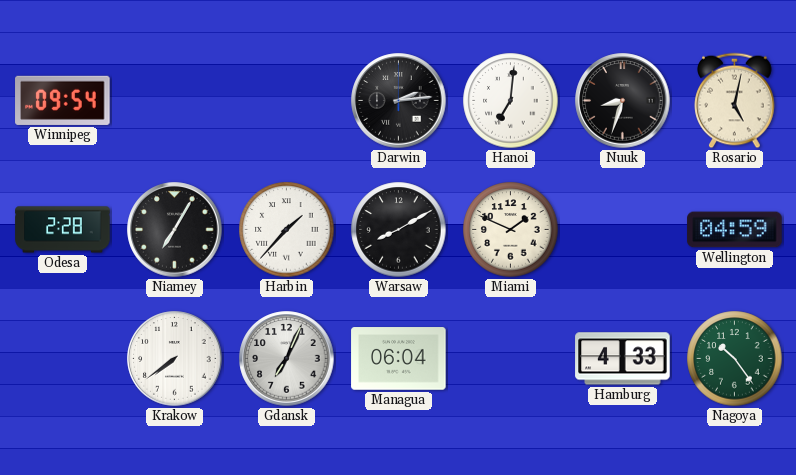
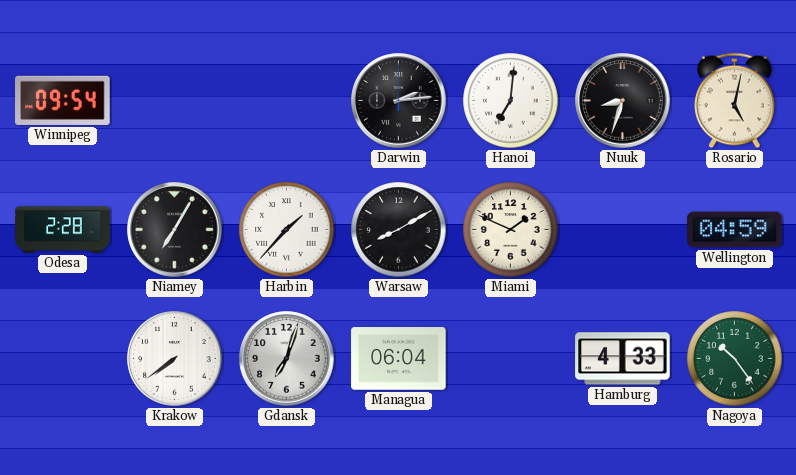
Gdansk: 7:04 -> 7:03
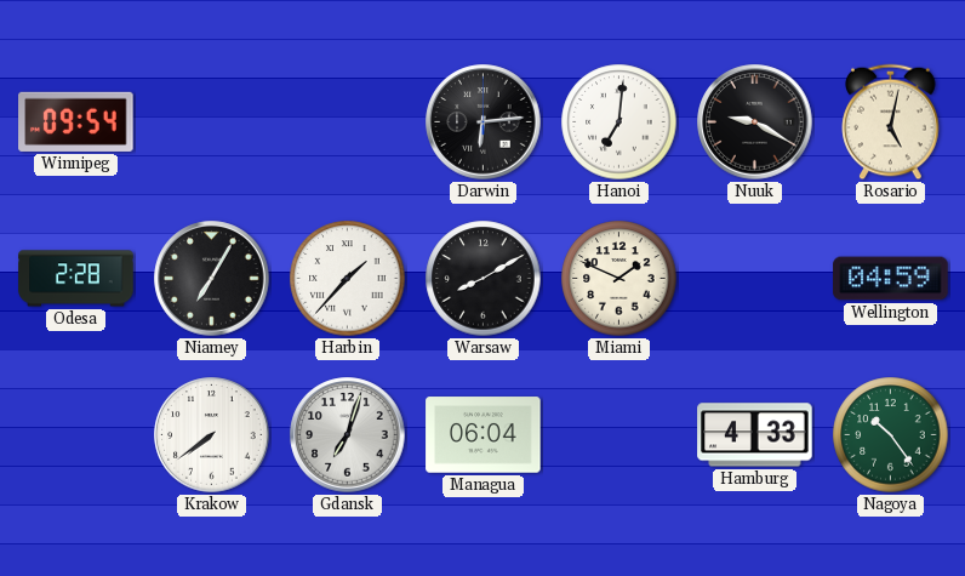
Darwin: 2:14 -> 6:14
Nuuk: 8:33 -> 9:20
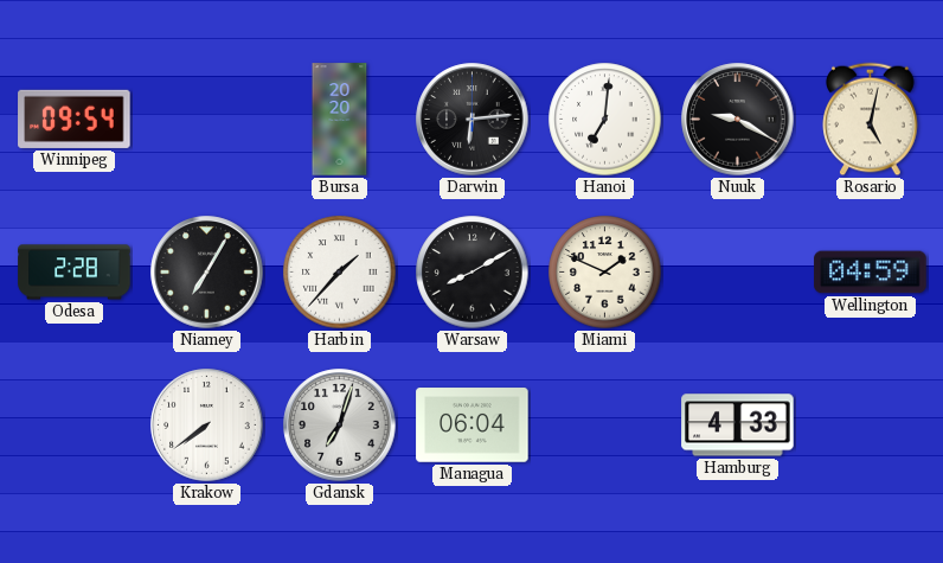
Bursa: none -> 20:20
Nagoya: 10:24 -> none
